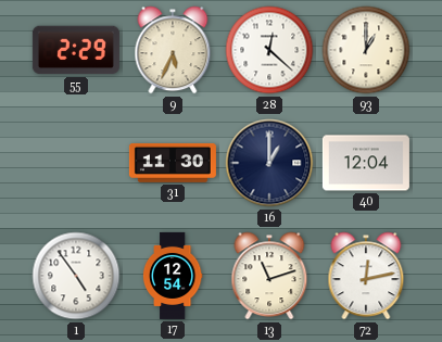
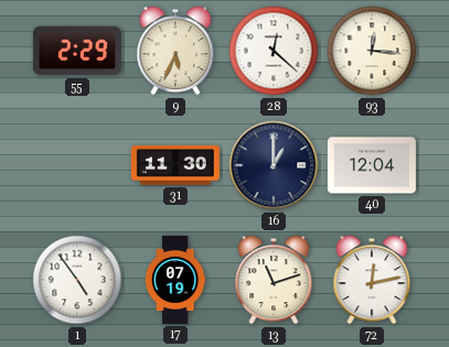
93: 1:00 -> 12:16
17: 12:54 -> 07:19
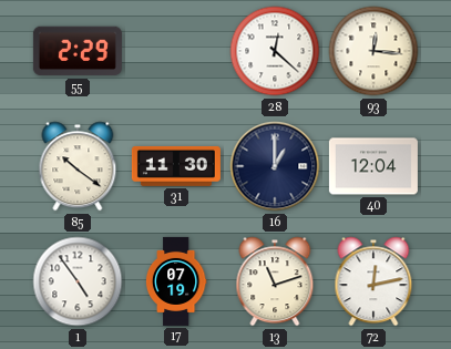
9: 5:34 -> none
85: none -> 10:21
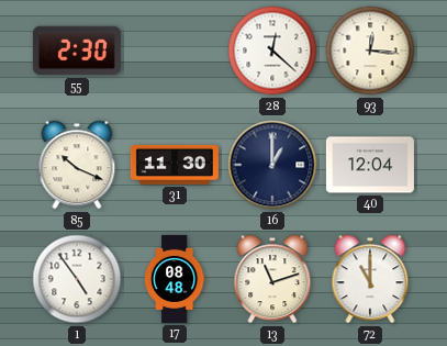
55: 2:29 -> 2:30
85: 10:21 -> 10:19
17: 07:19 -> 08:48
72: 12:13 -> 11:00
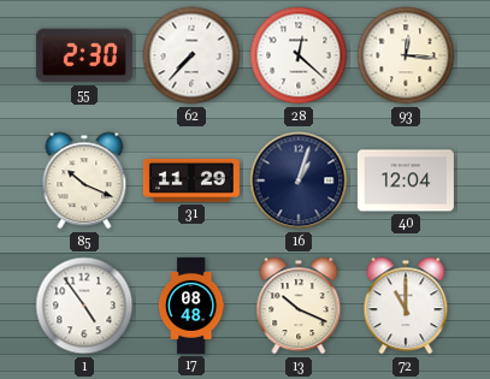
62: none -> 7:37
31: 11:30 -> 11:29
16: 1:00 -> 1:03
13: 11:12 -> 10:19
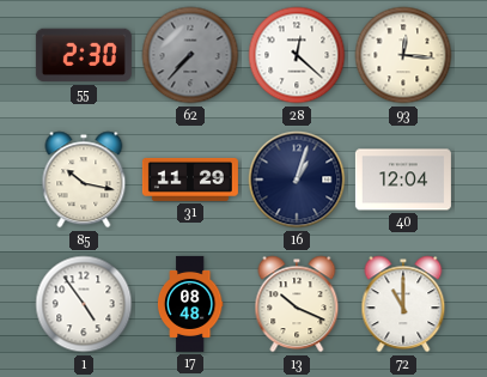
62 dial: white -> grey
85: 10:19 -> 10:17
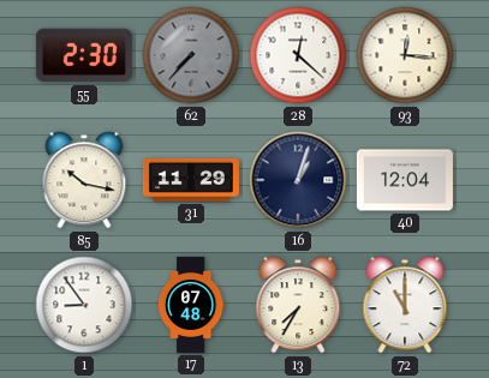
1: 4:54 -> 8:54
17: 08:48 -> 07:48
13: 10:19 -> 7:35
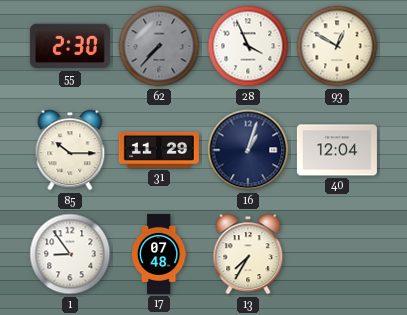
28: 12:22 -> 3:56
93: 12:16 -> 12:50
85: 10:17 -> 10:15
72: 11:00 -> none
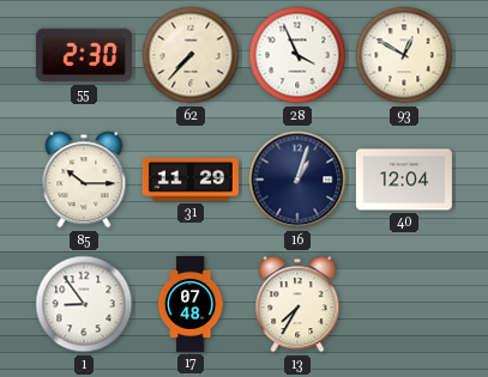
62 dial: grey -> cream
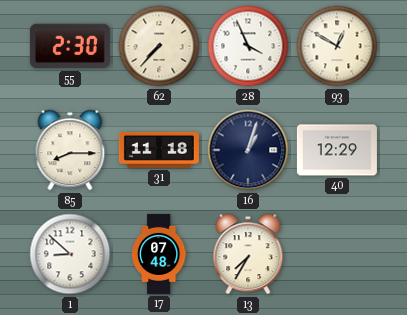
85: 10:15 -> 8:15
31: 11:29 -> 11:18
40: 12:04 -> 12:29
1: 8:54 -> 8:52
